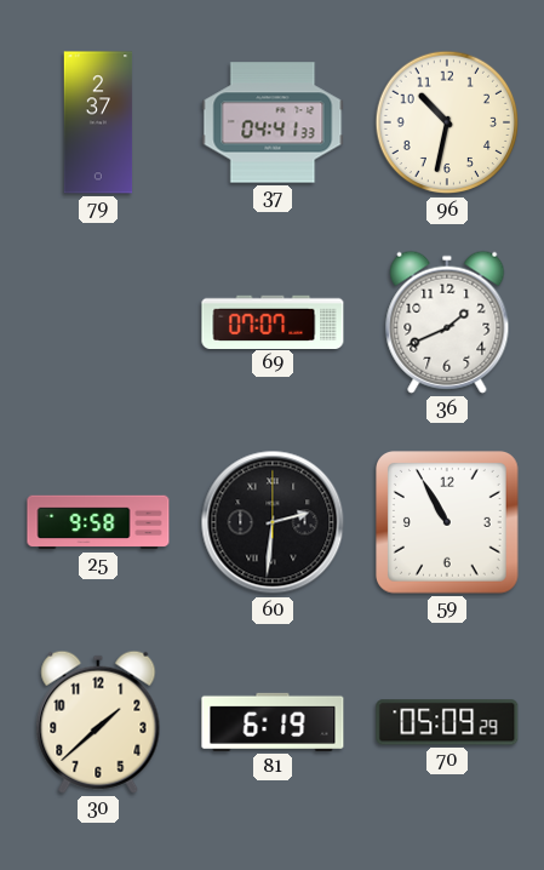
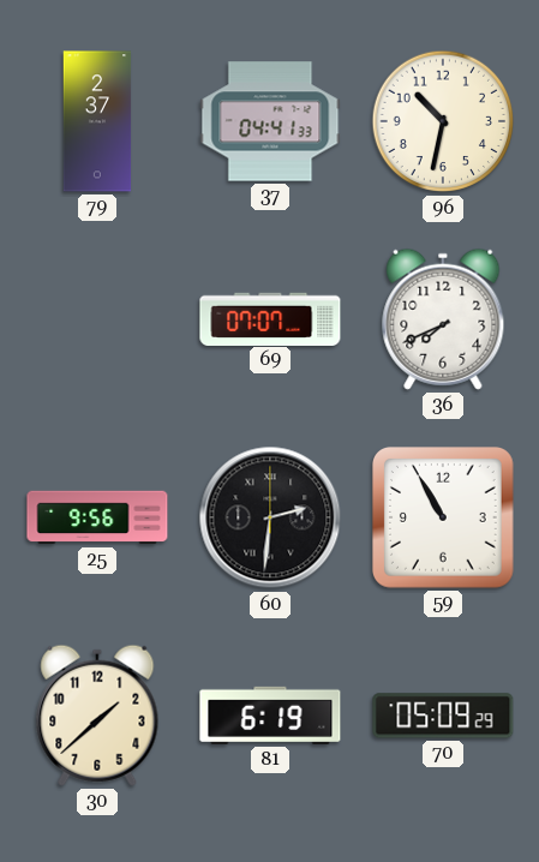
36: 1:41 -> 7:41
25: 9:58 -> 9:56
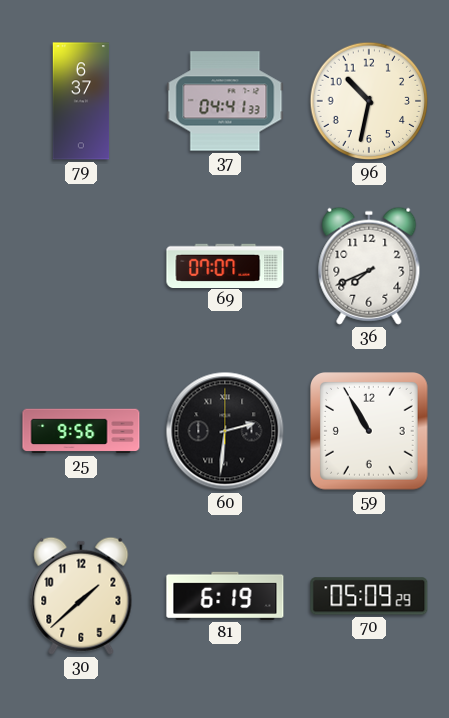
79: 2:37 -> 6:37
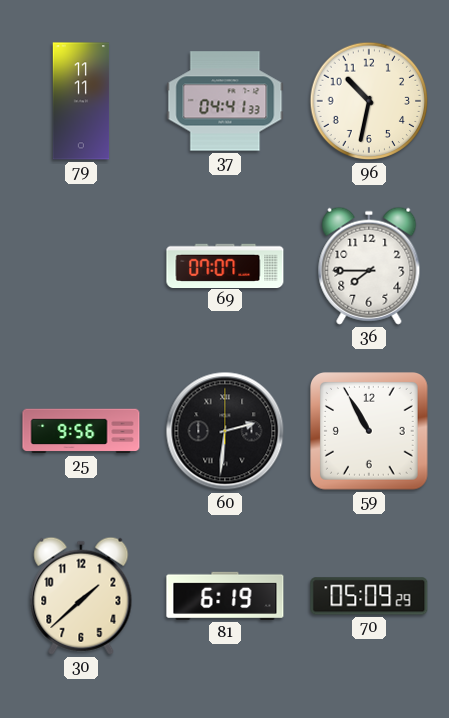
79: 6:37 -> 11:11
36: 7:41 -> 7:45
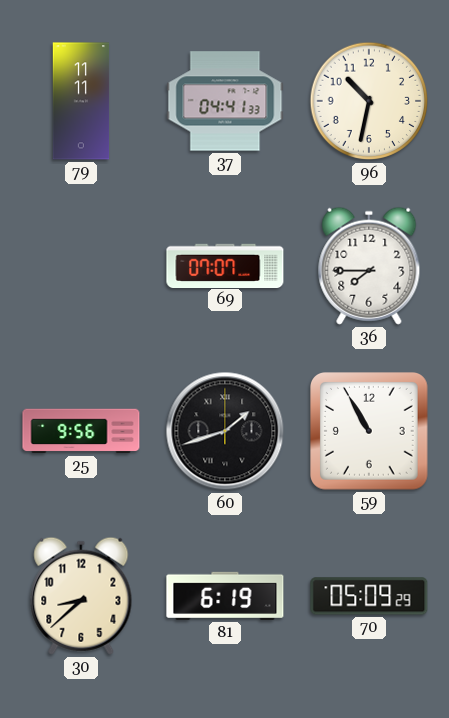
60: 2:31 -> 1:42
30: 1:38 -> 8:38
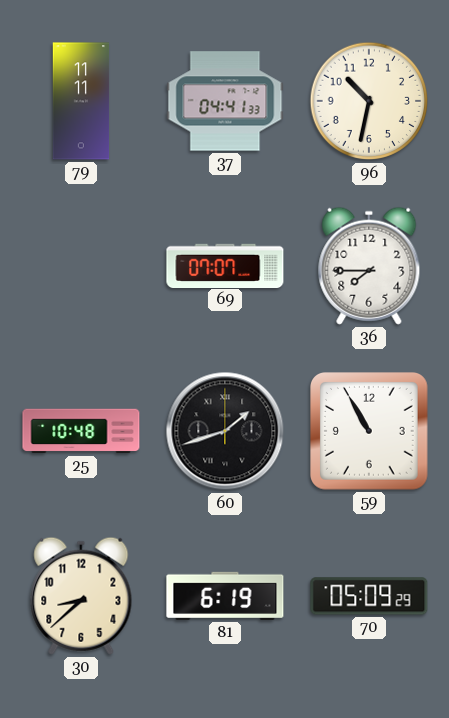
25: 9:56 -> 10:48
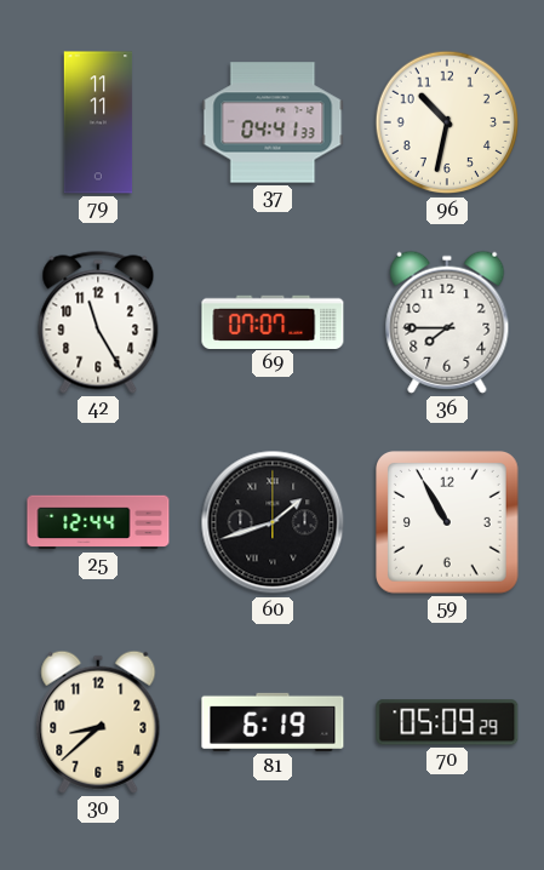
42: none -> 11:25
25: 10:48 -> 12:44
